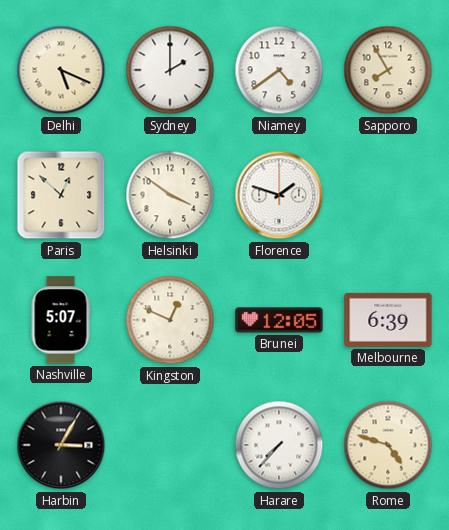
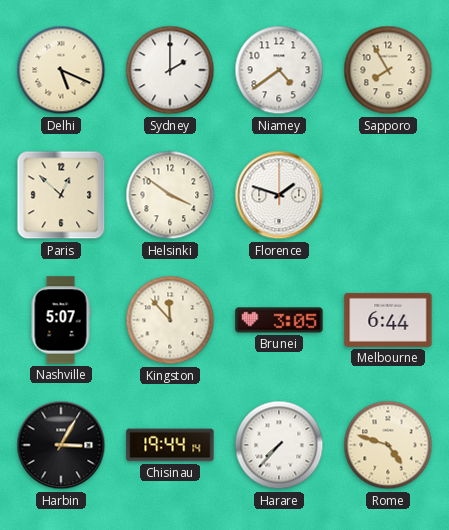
Kingston: 12:49 -> 11:53
Brunei: 12:05 -> 3:05
Melbourne: 6:39 -> 6:44
Chisinau: none -> 19:44
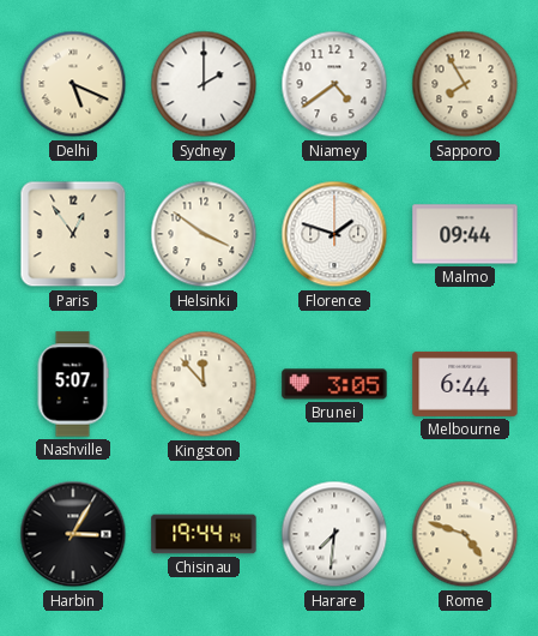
Paris: 12:52 -> 12:54
Malmo: none -> 09:44
Harare: 7:37 -> 7:31
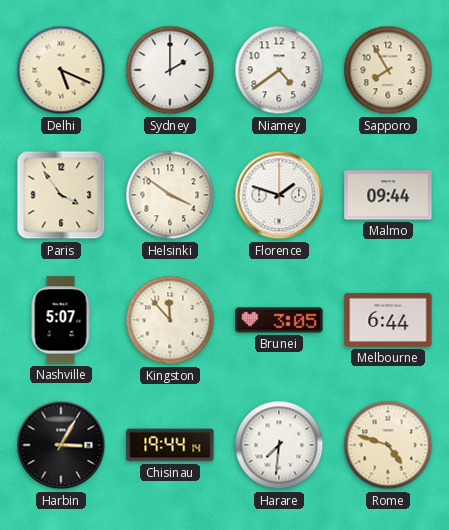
Paris: 12:54 -> 3:54
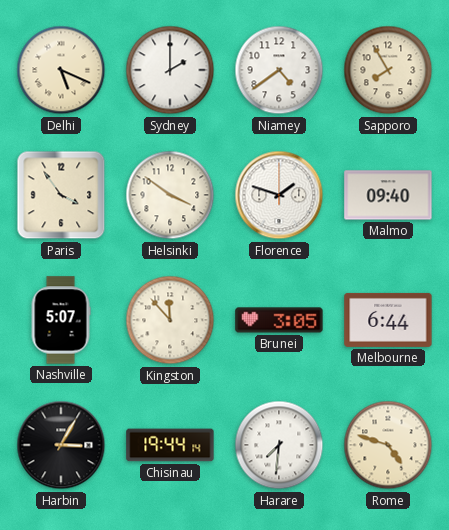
Malmo: 09:44 -> 09:40
